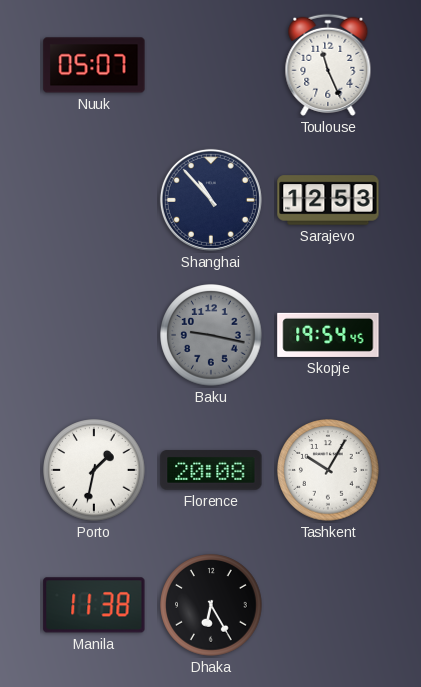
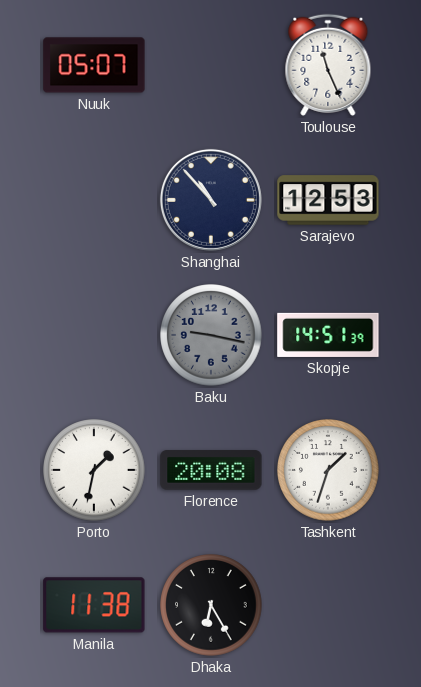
Skopje: 19:54 -> 14:51
Tashkent: 10:05 -> 1:33
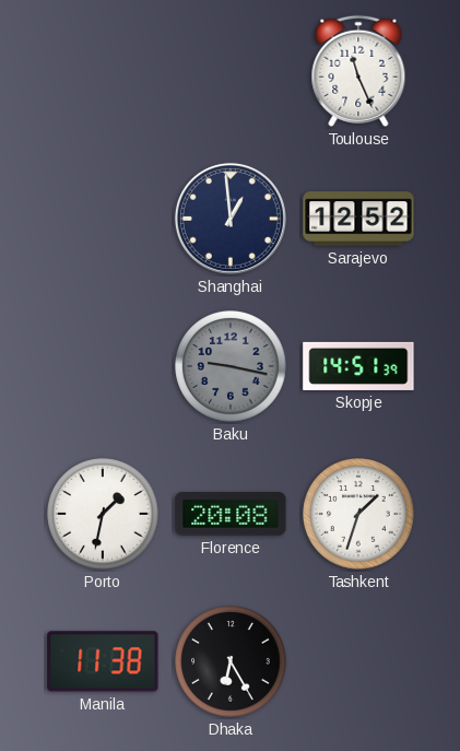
Nuuk: 05:07 -> none
Shanghai: 10:53 -> 12:59
Sarajevo: 12:53 -> 12:52
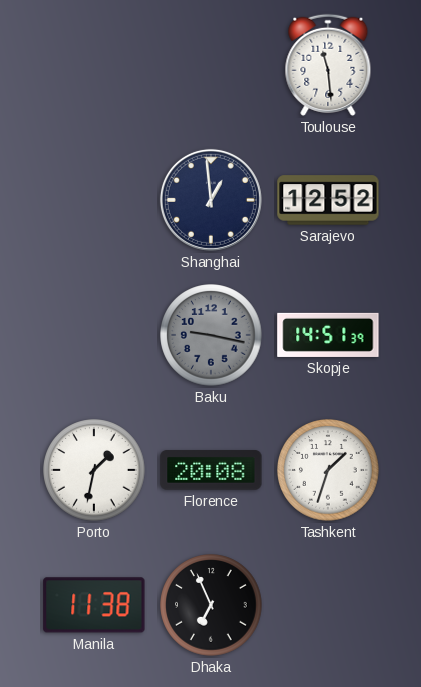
Toulouse: 11:26 -> 11:29
Dhaka: 6:25 -> 6:56
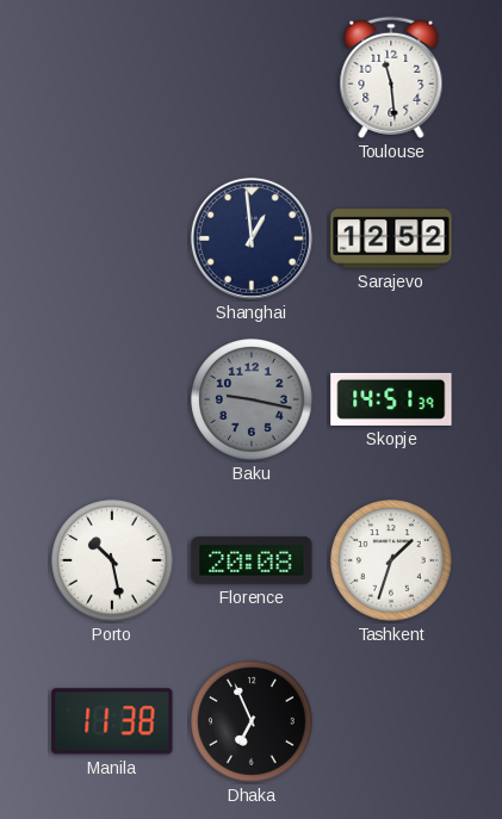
Porto: 1:32 -> 10:28
